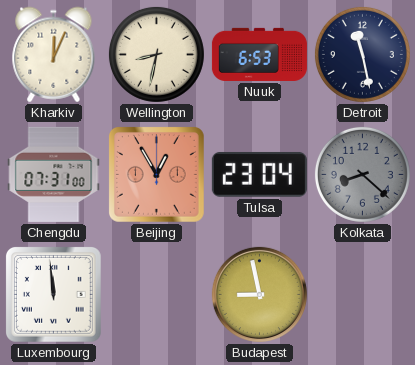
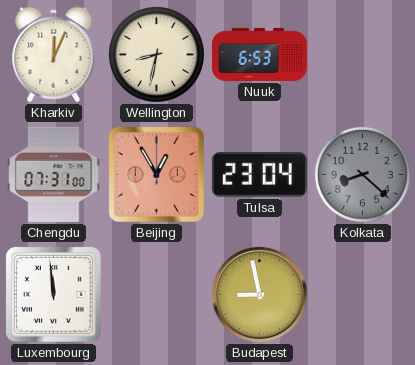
Detroit: 11:28 -> none
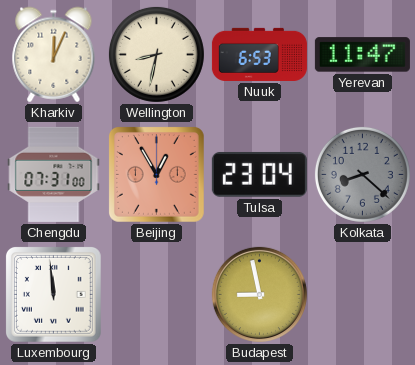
Yerevan: none -> 11:47
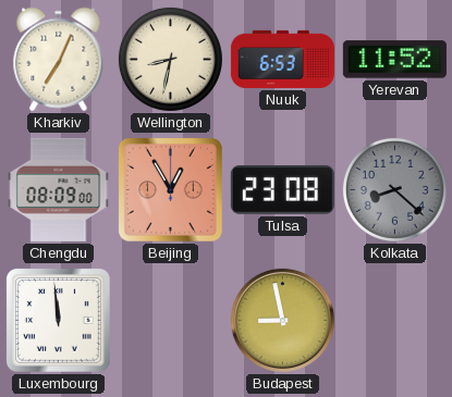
Kharkiv: 12:04 -> 7:04
Yerevan: 11:47 -> 11:52
Chengdu: 07:31 -> 08:09
Tulsa: 23:04 -> 23:08
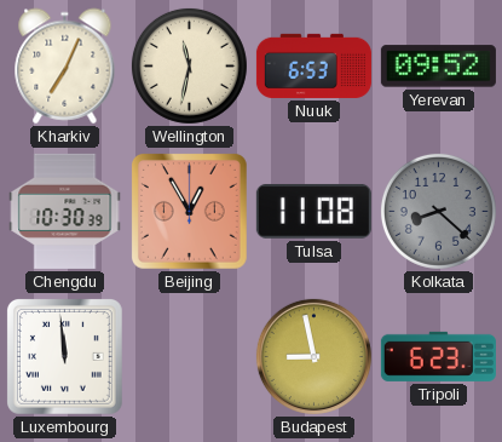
Wellington: 8:32 -> 11:32
Yerevan: 11:52 -> 09:52
Chengdu: 08:09 -> 10:30
Tulsa: 23:08 -> 11:08
Tripoli: none -> 6:23
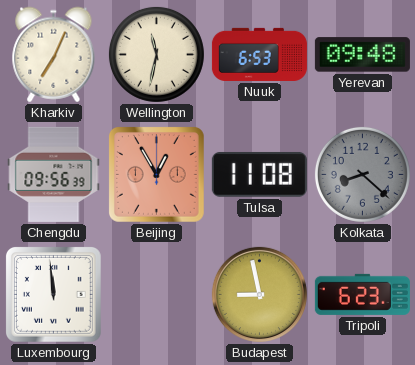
Yerevan: 09:52 -> 09:48
Chengdu: 10:30 -> 09:56
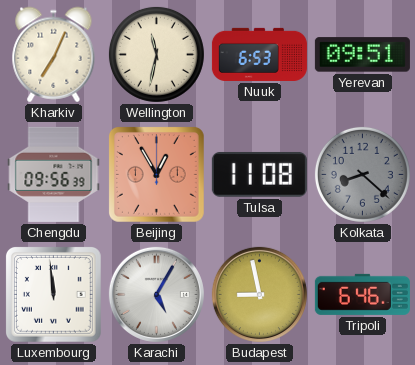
Yerevan: 09:48 -> 09:51
Karachi: none -> 5:05
Tripoli: 6:23 -> 6:46
